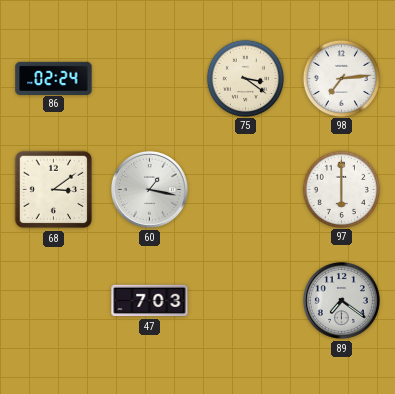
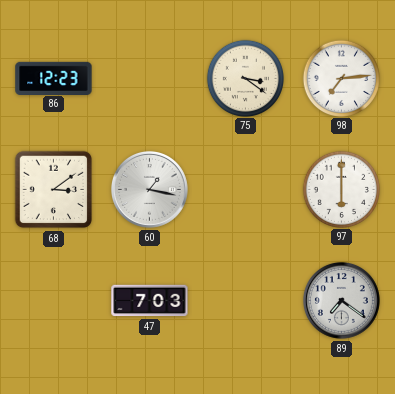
86: 02:24 -> 12:23
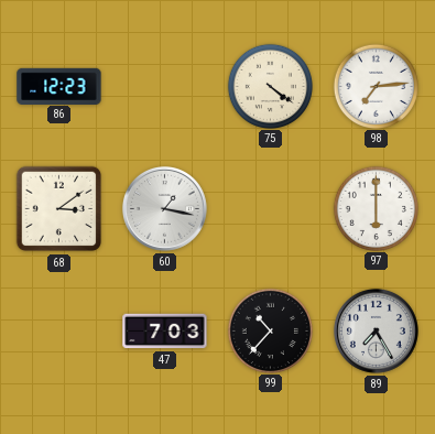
75: 3:21 -> 4:21
99: none -> 10:37
89: 7:21 -> 7:25
